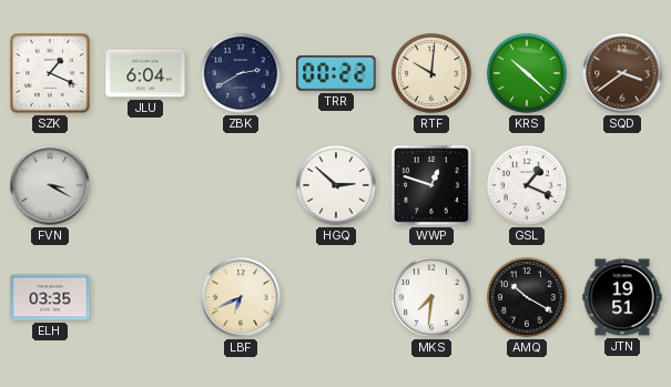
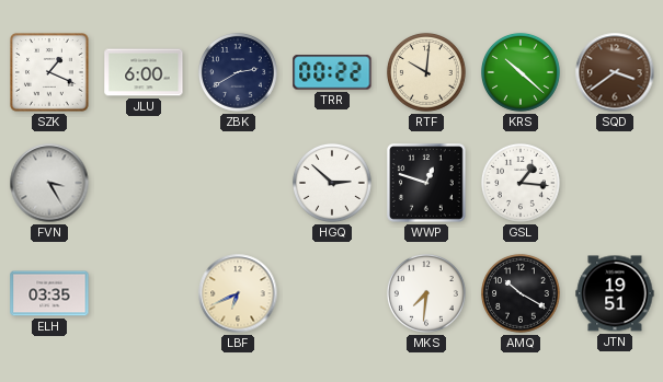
JLU: 6:04 -> 6:00
FVN: 3:20 -> 3:25
GSL: 1:19 -> 1:16
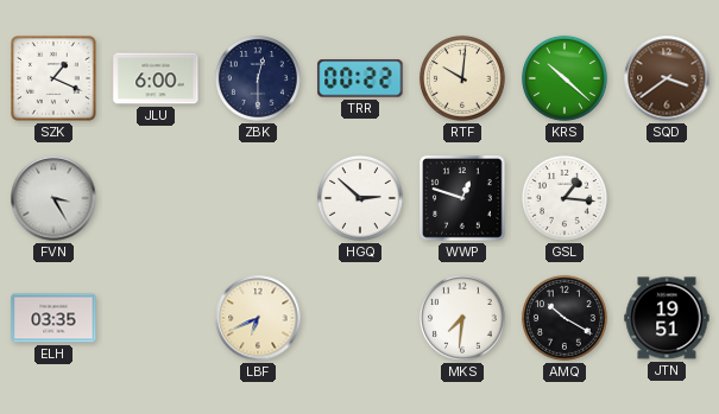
ZBK: 2:40 -> 12:30
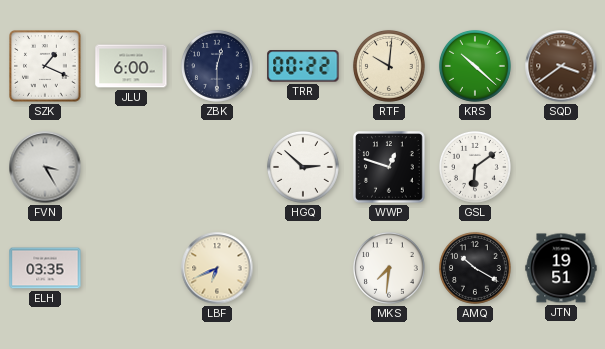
GSL: 1:16 -> 6:09
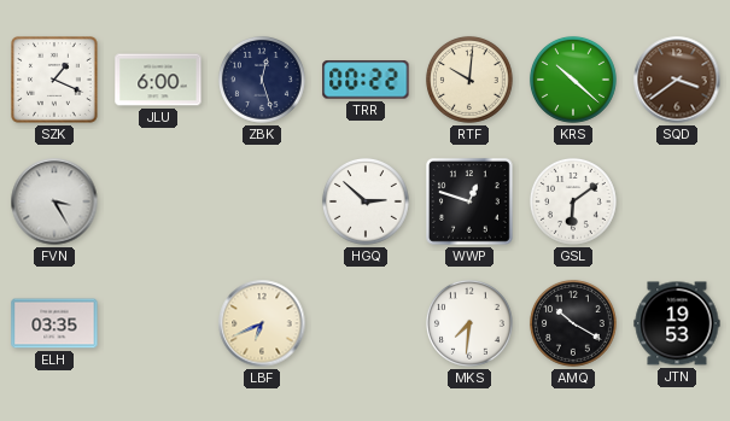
ZBK: 12:30 -> 12:27
JTN: 19:51 -> 19:53
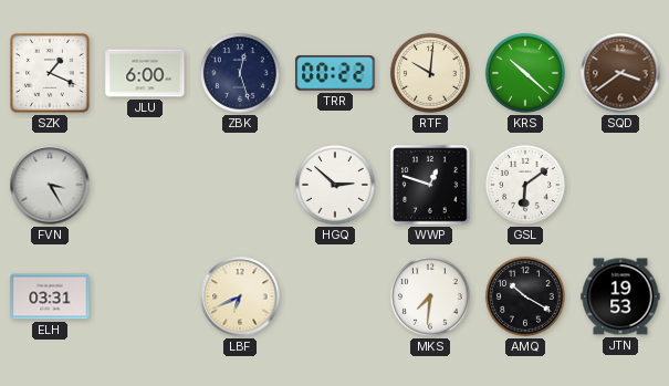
ELH: 03:35 -> 03:31
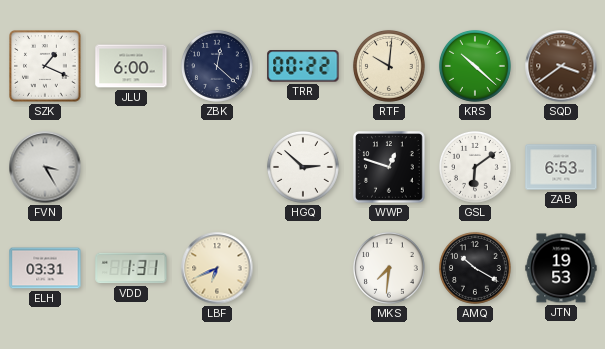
ZBK: 12:27 -> 12:22
ZAB: none -> 6:53
VDD: none -> 1:31
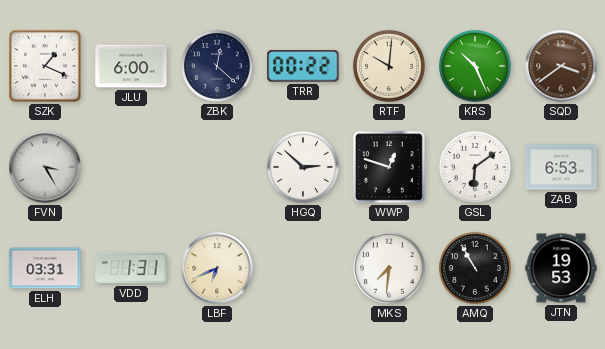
KRS: 10:22 -> 10:26
AMQ: 10:20 -> 10:55
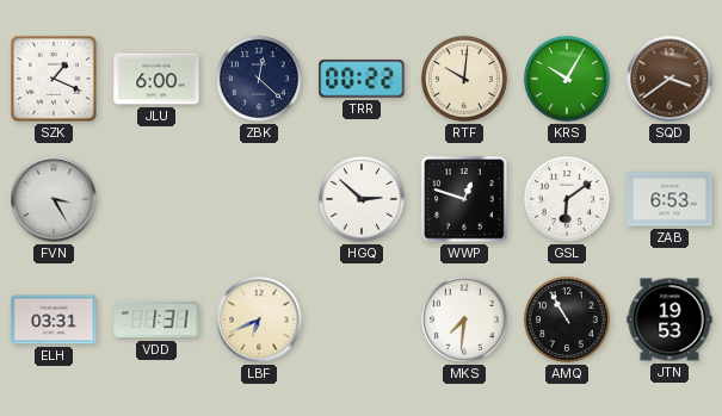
KRS: 10:26 -> 10:05
